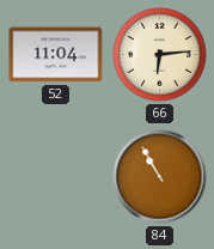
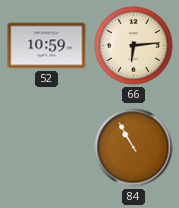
52: 11:04 -> 10:59
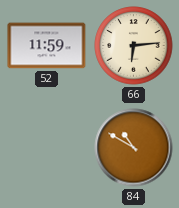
52: 10:59 -> 11:59
84: 10:55 -> 10:50
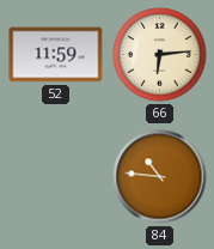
84: 10:50 -> 10:46
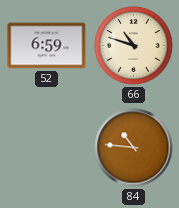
52: 11:59 -> 6:59
66: 6:14 -> 10:48
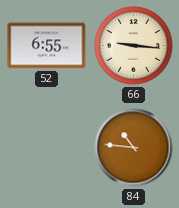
52: 6:59 -> 6:55
66: 10:48 -> 9:16
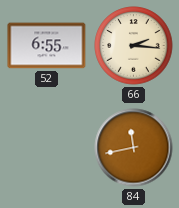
66: 9:16 -> 2:16
84: 10:46 -> 11:43
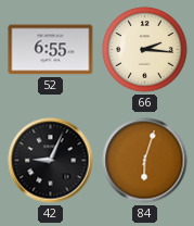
42: none -> 9:04
84: 11:43 -> 6:03
